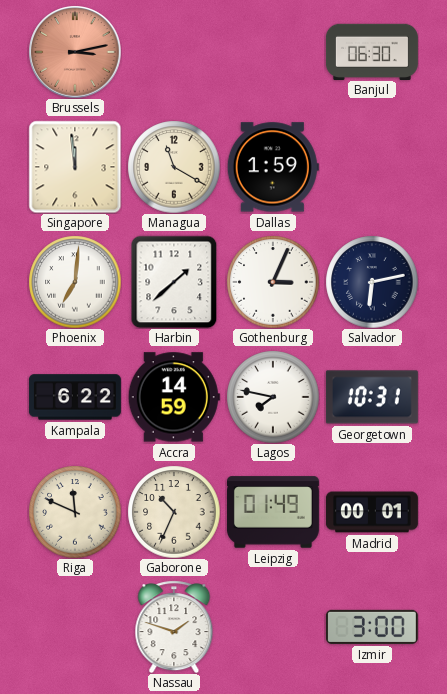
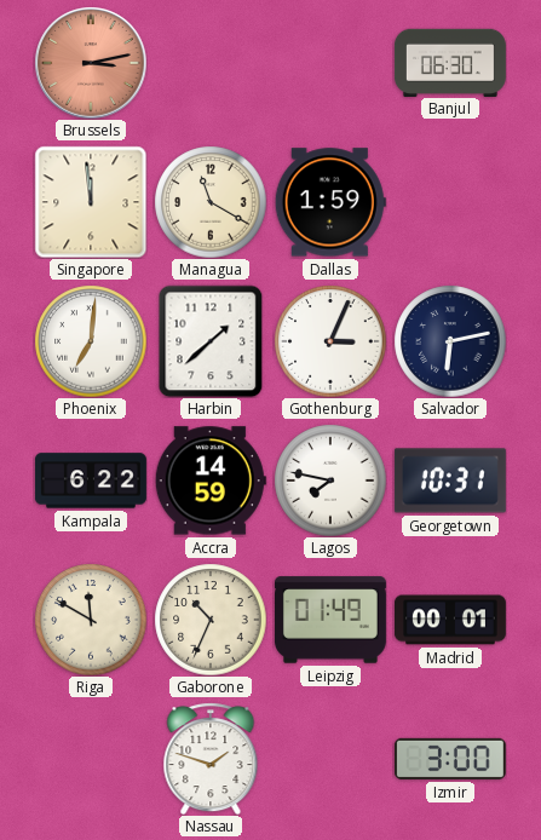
Riga: 11:49 -> 11:50
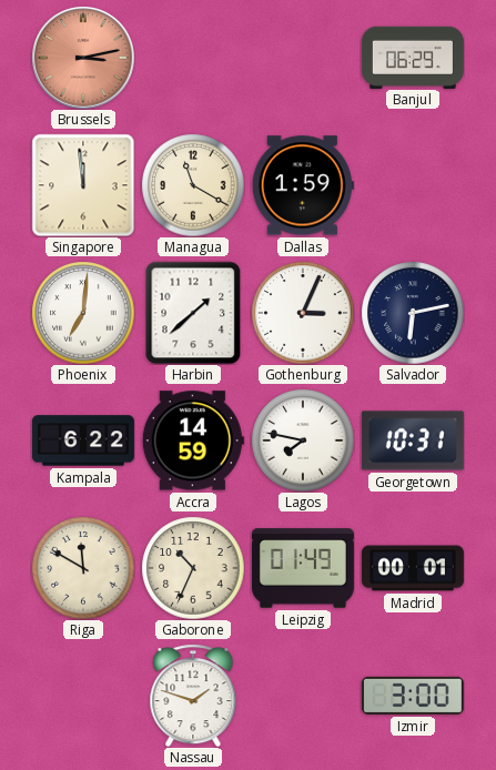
Banjul: 06:30 -> 06:29
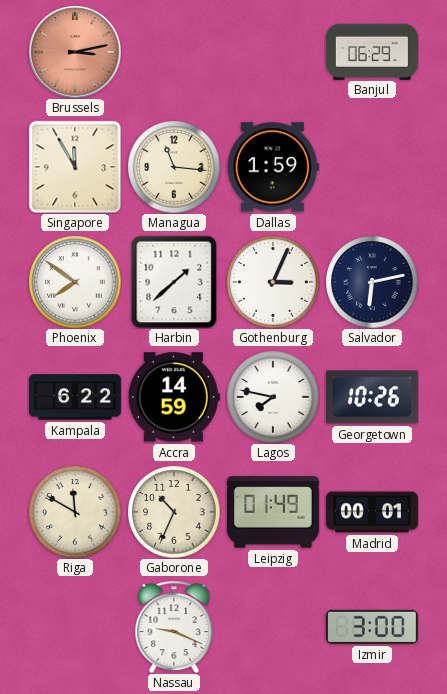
Singapore: 11:59 -> 11:55
Managua: 11:20 -> 11:16
Phoenix: 7:01 -> 7:51
Georgetown: 10:31 -> 10:26
Nassau: 1:48 -> 9:19
